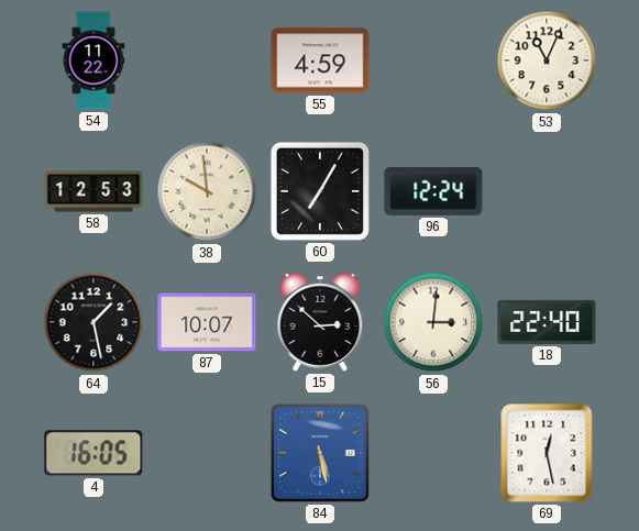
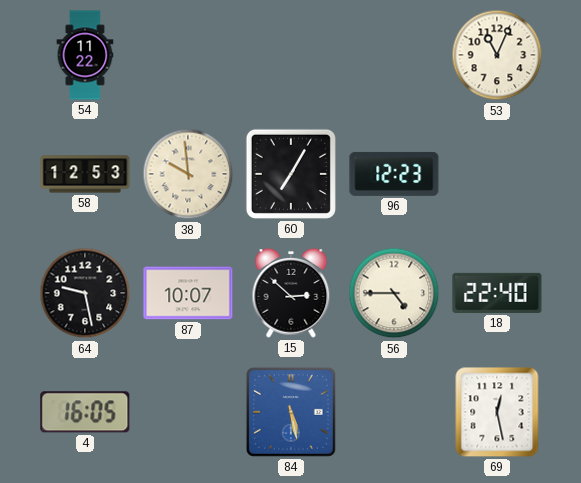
55: 4:59 -> none
96: 12:24 -> 12:23
64: 1:28 -> 9:28
56: 3:01 -> 4:45
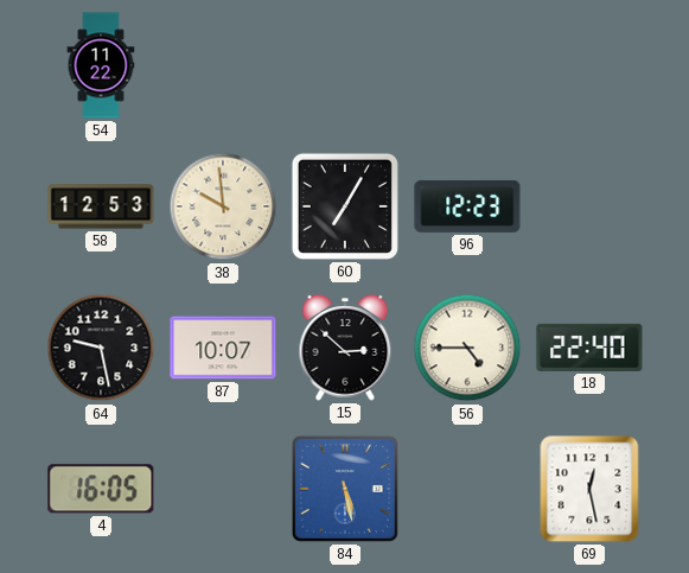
53: 11:04 -> none
